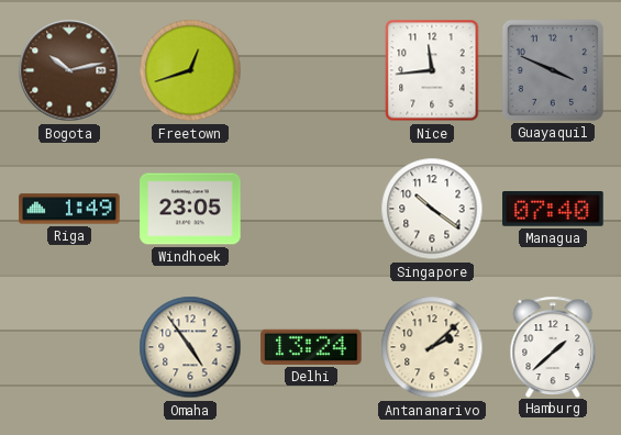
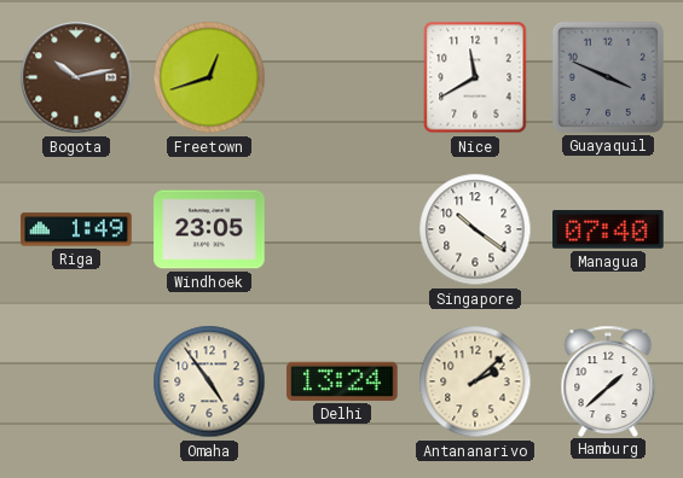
Nice: 11:44 -> 11:40
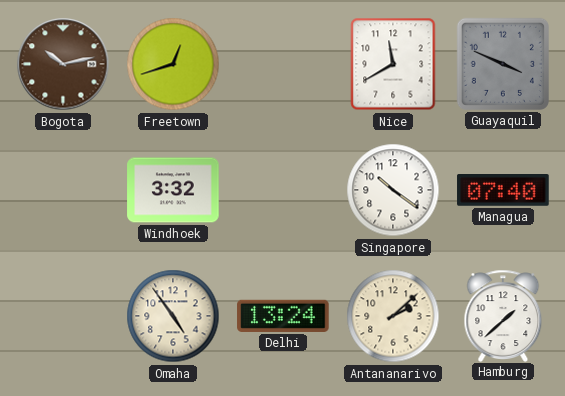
Riga: 1:49 -> none
Windhoek: 23:05 -> 3:32
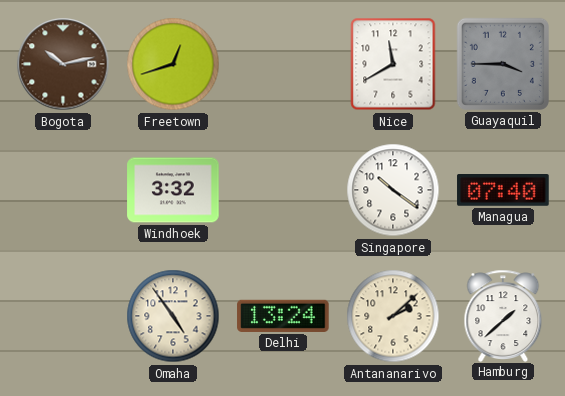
Guayaquil: 3:49 -> 3:45
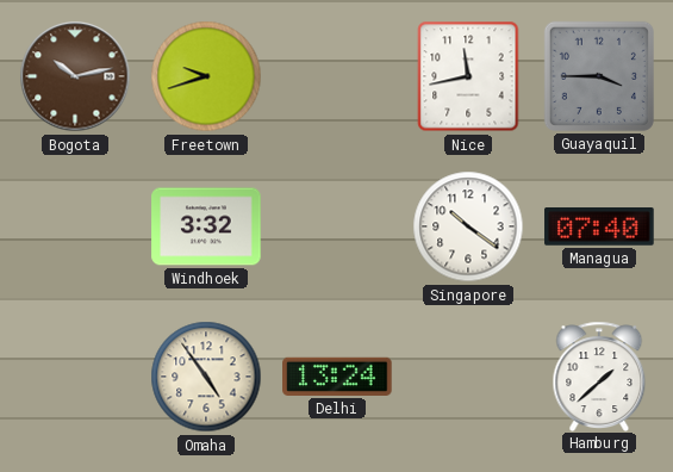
Freetown: 12:42 -> 9:42
Nice: 11:40 -> 11:43
Antananarivo: 2:08 -> none
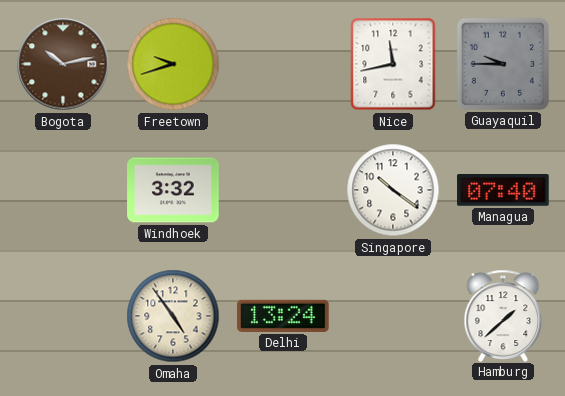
Guayaquil: 3:45 -> 9:45
